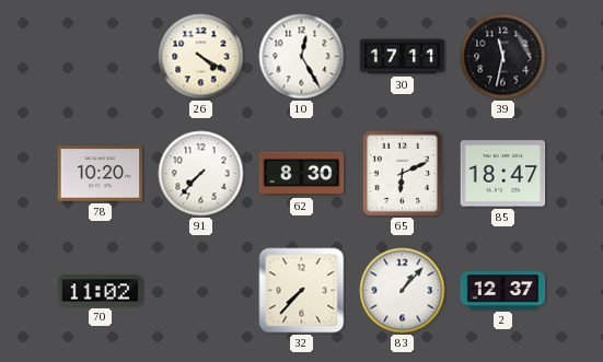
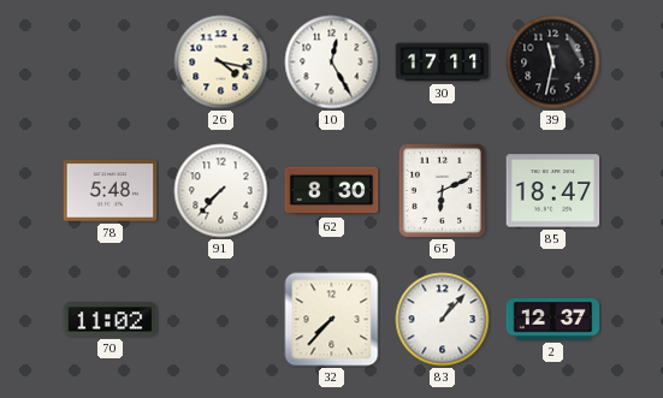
26: 4:20 -> 4:17
78: 10:20 -> 5:48
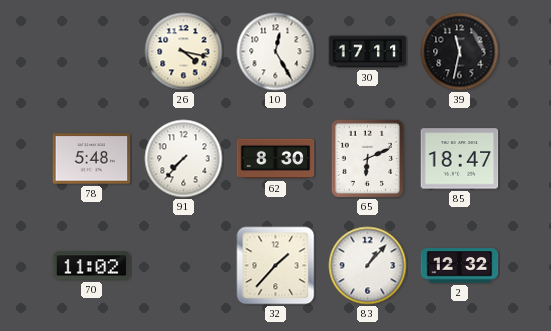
32: 7:37 -> 1:37
2: 12:37 -> 12:32
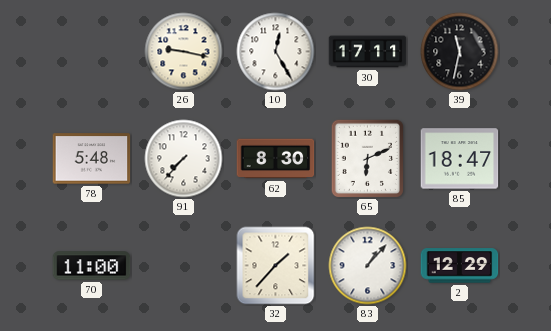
26: 4:17 -> 9:17
70: 11:02 -> 11:00
2: 12:32 -> 12:29
